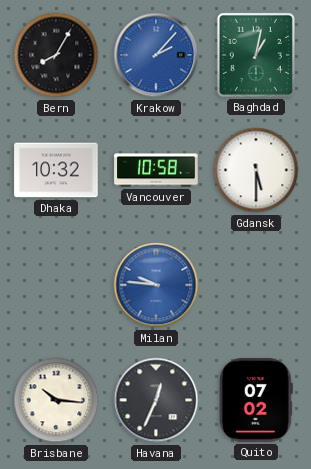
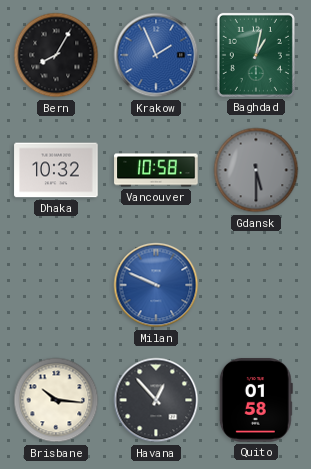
Krakow: 2:07 -> 1:56
Gdansk dial: white -> grey
Milan: 9:46 -> 9:49
Havana: 12:34 -> 12:53
Quito: 07:02 -> 01:58
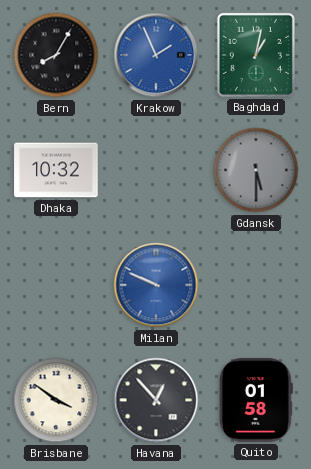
Vancouver: 10:58 -> none
Brisbane: 10:16 -> 3:51
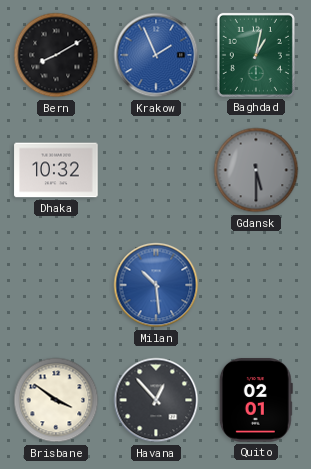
Bern: 8:05 -> 8:10
Milan: 9:49 -> 10:29
Quito: 01:58 -> 02:01
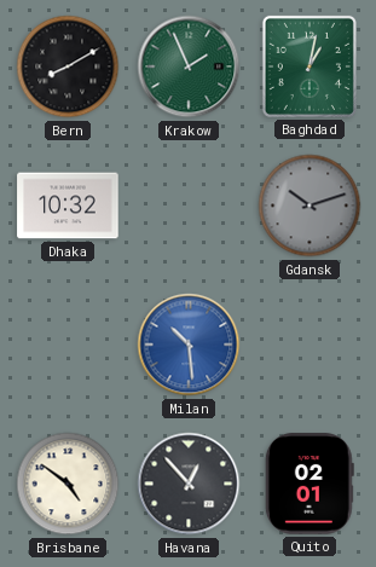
Krakow dial: blue -> green
Gdansk: 5:30 -> 10:12
Brisbane: 3:51 -> 4:51
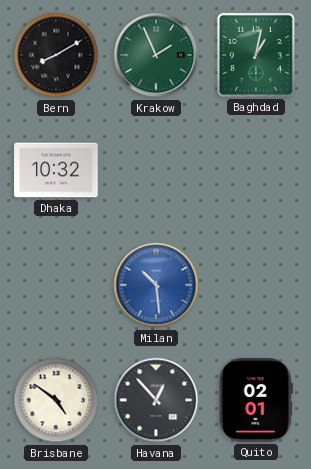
Gdansk: 10:12 -> none
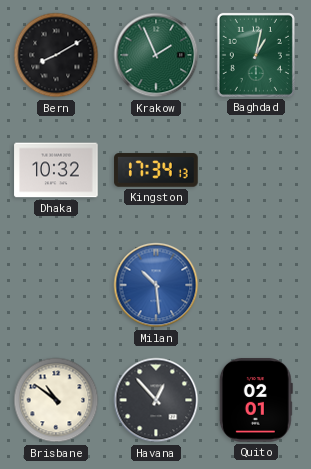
Kingston: none -> 17:34
Brisbane: 4:51 -> 10:51
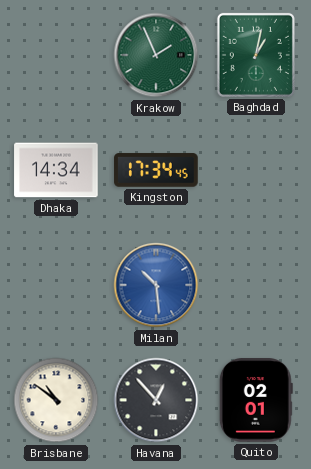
Bern: 8:10 -> none
Dhaka: 10:32 -> 14:34
Kingston: 17:34:13 -> 17:34:45
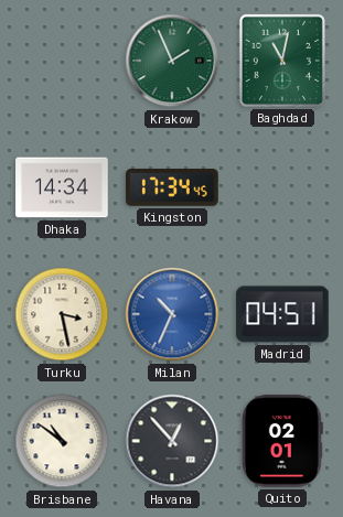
Baghdad: 1:02 -> 11:02
Turku: none -> 3:28
Milan: 10:29 -> 10:34
Madrid: none -> 04:51
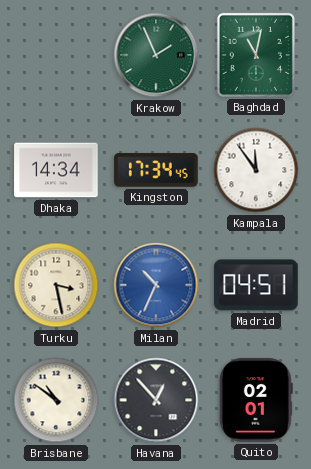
Kampala: none -> 11:54
